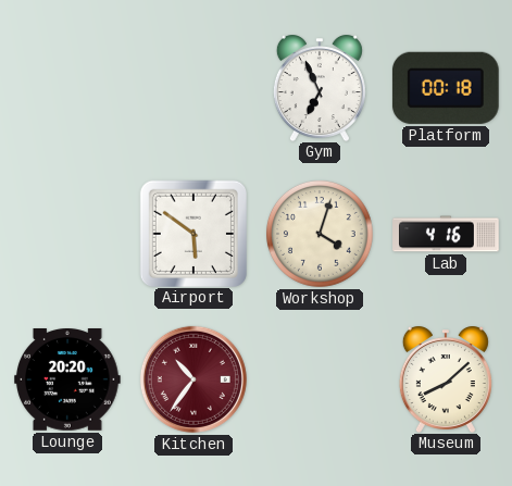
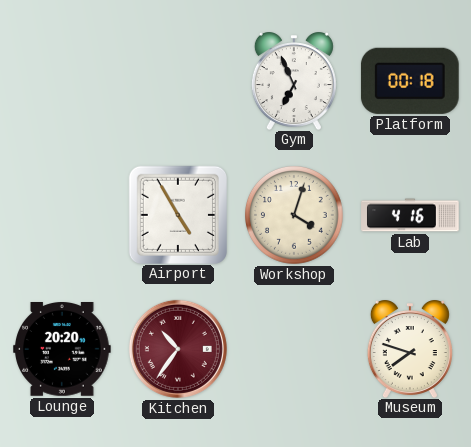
Airport: 5:51 -> 4:55
Museum: 8:08 -> 7:48
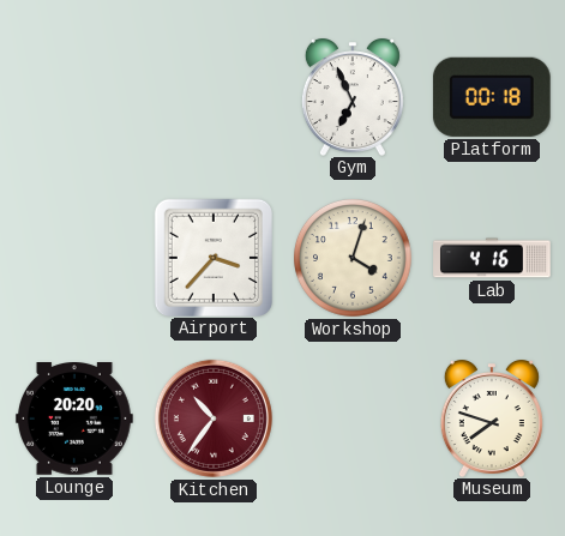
Airport: 4:55 -> 3:37
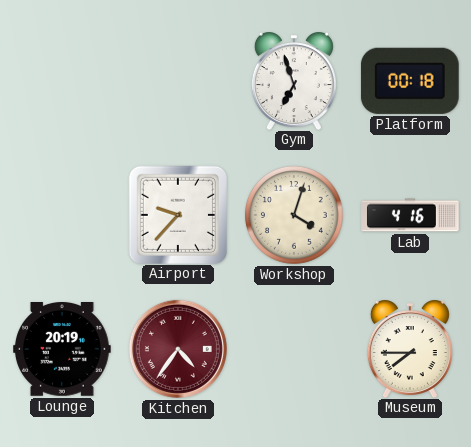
Gym: 6:56 -> 6:57
Airport: 3:37 -> 9:37
Lounge: 20:20 -> 20:19
Kitchen: 10:36 -> 4:36
Museum: 7:48 -> 7:45
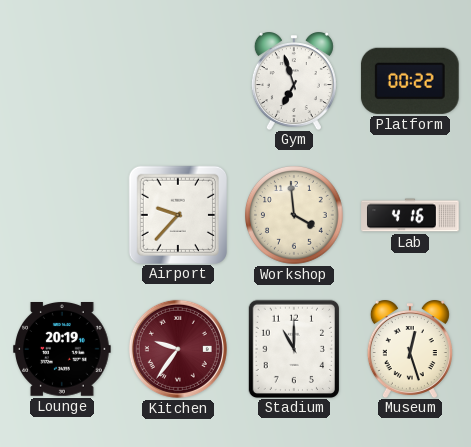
Platform: 00:18 -> 00:22
Workshop: 4:03 -> 3:59
Kitchen: 4:36 -> 9:36
Stadium: none -> 11:00
Museum: 7:45 -> 12:27
